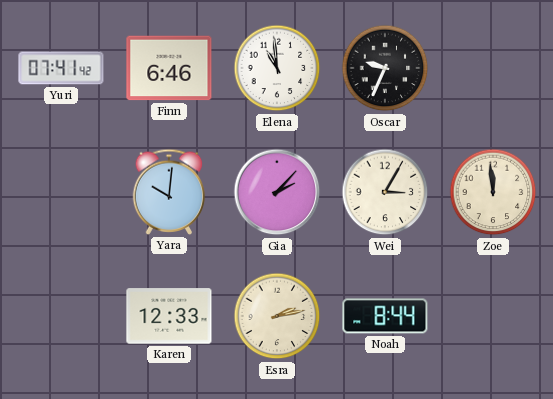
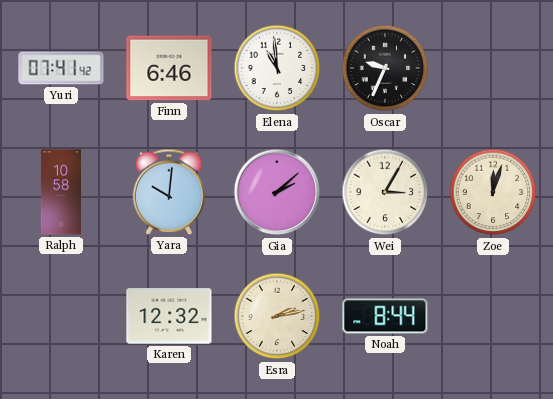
Ralph: none -> 10:58
Gia: 2:07 -> 2:08
Zoe: 11:59 -> 12:03
Karen: 12:33 -> 12:32
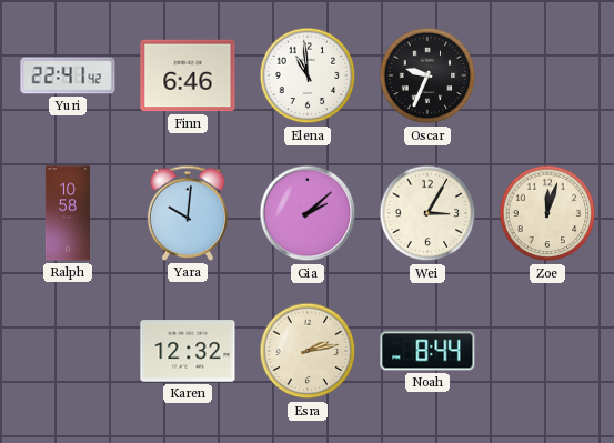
Yuri: 07:41 -> 22:41
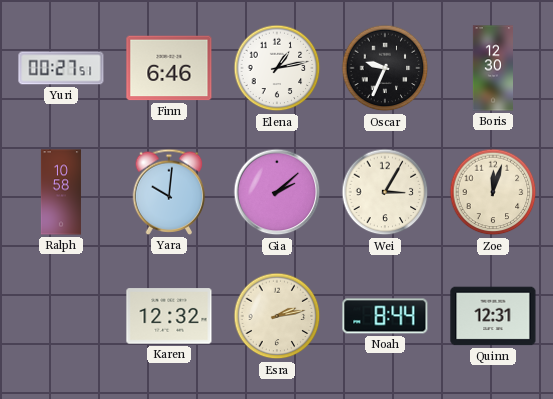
Yuri: 22:41 -> 00:27
Elena: 10:59 -> 1:13
Boris: none -> 12:30
Quinn: none -> 12:31
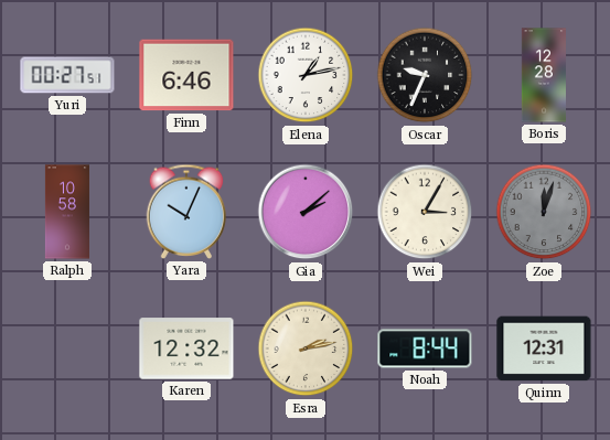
Boris: 12:30 -> 12:28
Yara: 10:01 -> 10:04
Zoe dial: cream -> grey
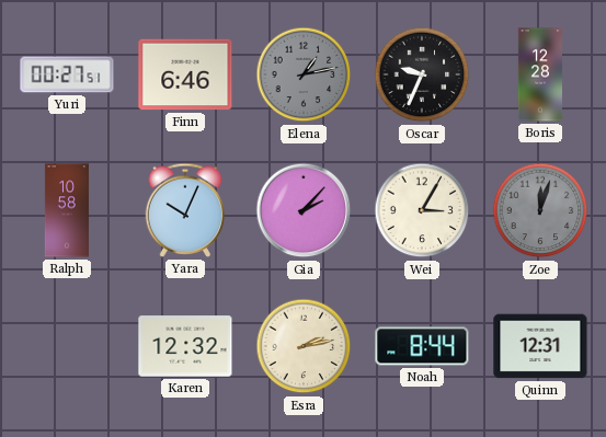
Elena dial: white -> grey
Gia: 2:08 -> 2:07
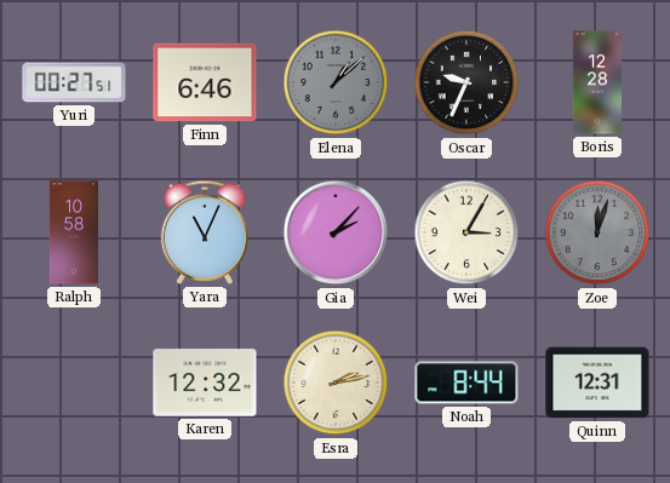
Elena: 1:13 -> 1:08
Yara: 10:04 -> 11:04
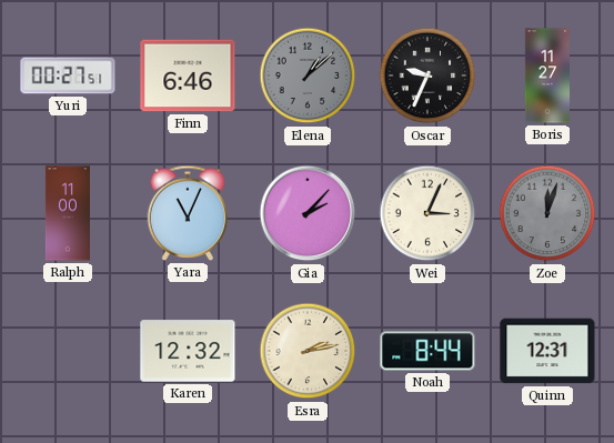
Boris: 12:28 -> 11:27
Ralph: 10:58 -> 11:00
Wei: 3:05 -> 3:04
